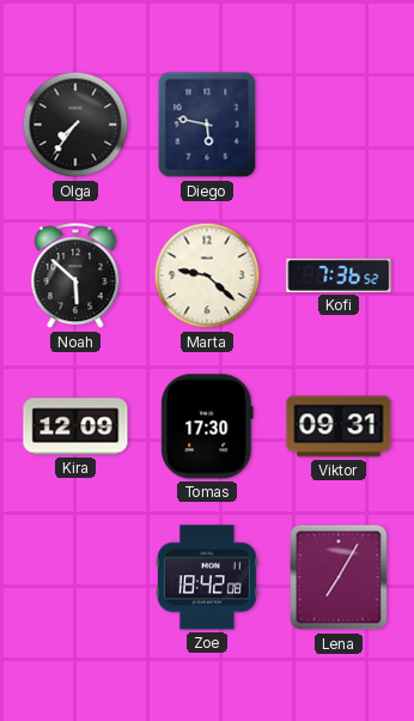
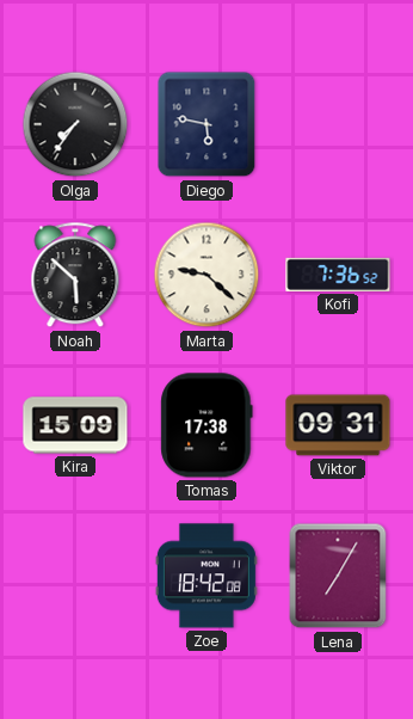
Kira: 12:09 -> 15:09
Tomas: 17:30 -> 17:38
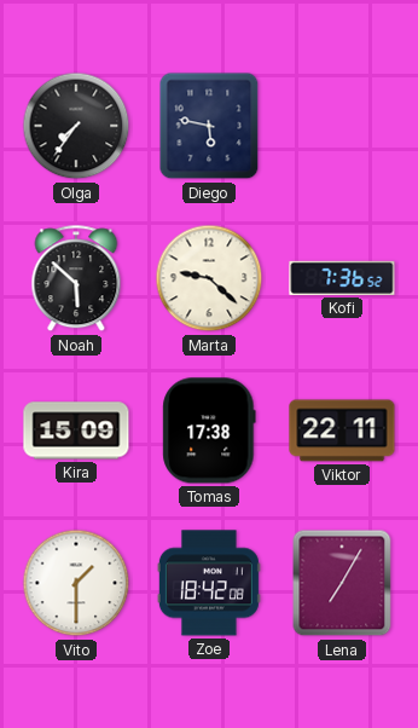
Viktor: 09:31 -> 22:11
Vito: none -> 1:30
